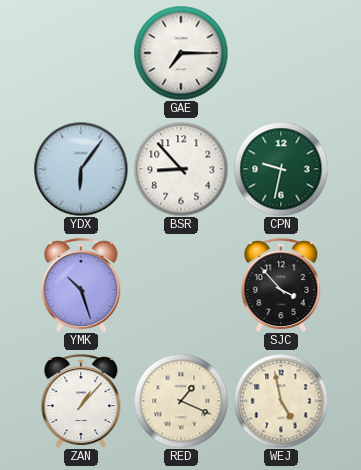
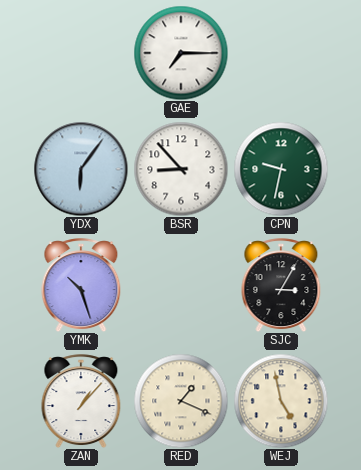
SJC: 3:53 -> 3:05
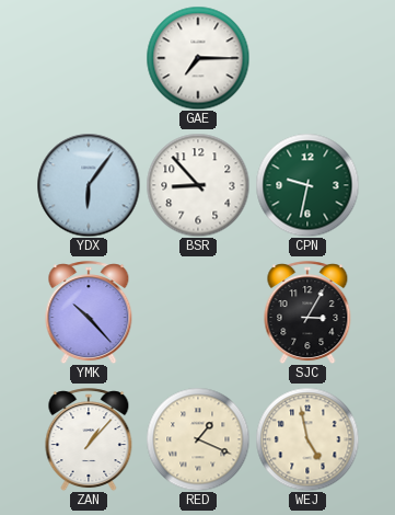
YMK: 10:27 -> 10:23
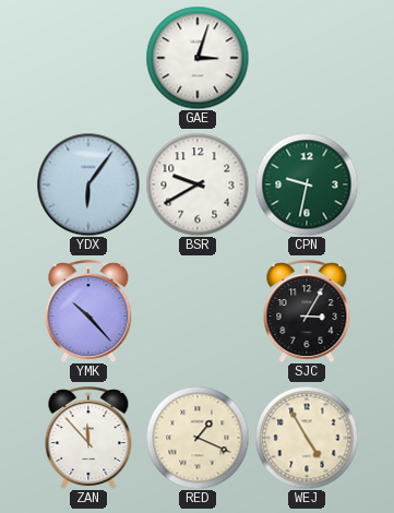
GAE: 7:15 -> 3:03
BSR: 8:53 -> 9:40
ZAN: 1:07 -> 11:53
WEJ: 4:58 -> 4:55
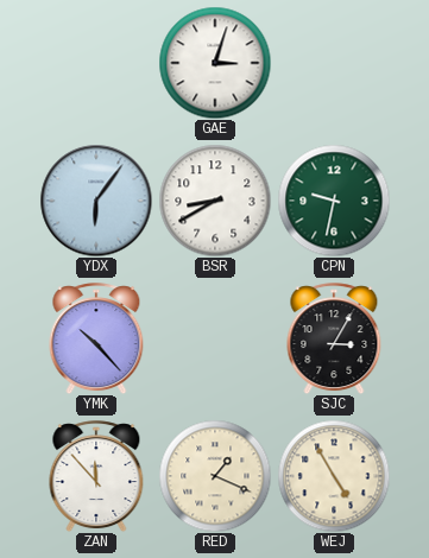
BSR: 9:40 -> 8:40
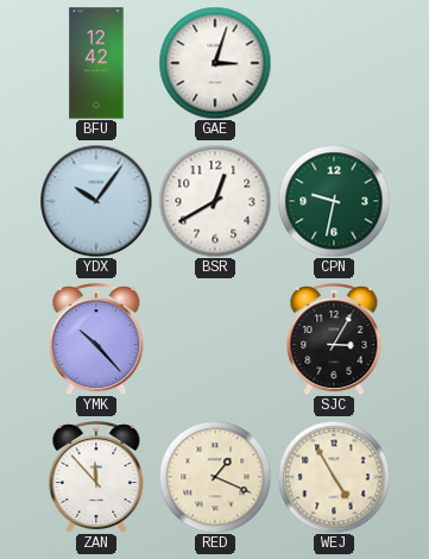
BFU: none -> 12:42
YDX: 6:06 -> 10:06
BSR: 8:40 -> 12:40
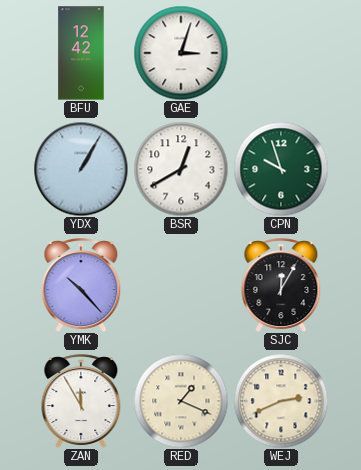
YDX: 10:06 -> 1:05
CPN: 9:32 -> 9:57
SJC: 3:05 -> 12:05
ZAN: 11:53 -> 11:55
WEJ: 4:55 -> 2:41
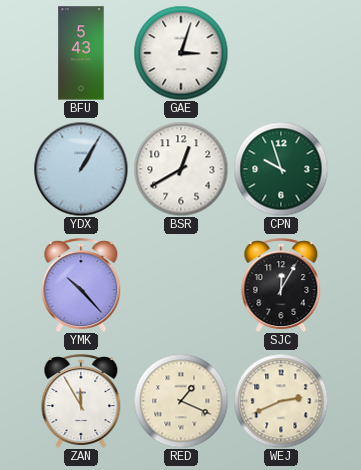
BFU: 12:42 -> 5:43
